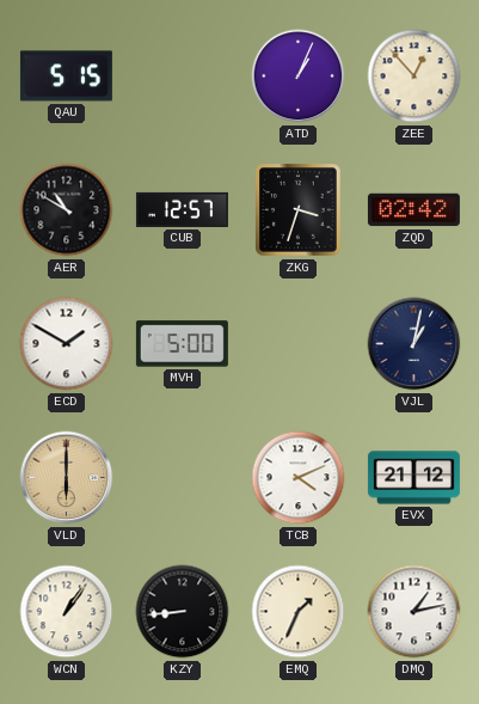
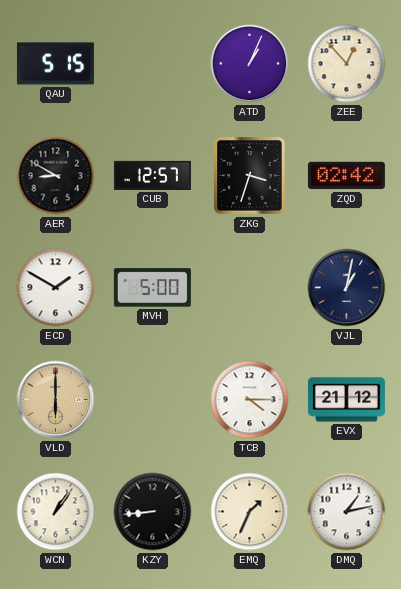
AER: 10:50 -> 8:50
TCB: 4:11 -> 4:15
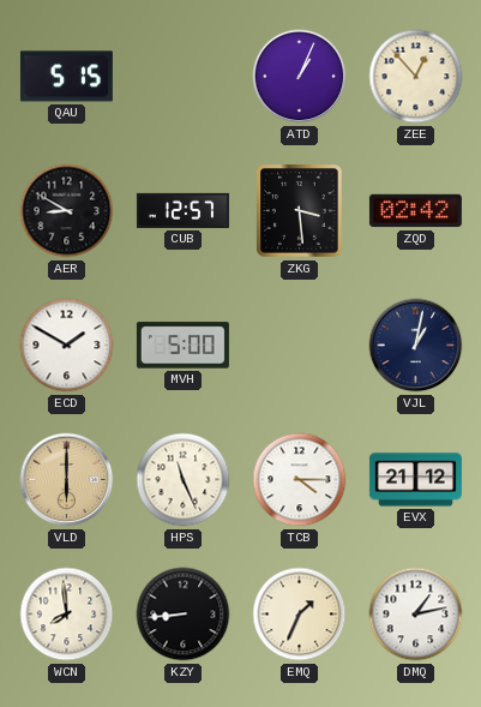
ZKG: 3:33 -> 3:29
HPS: none -> 11:26
WCN: 1:06 -> 7:59
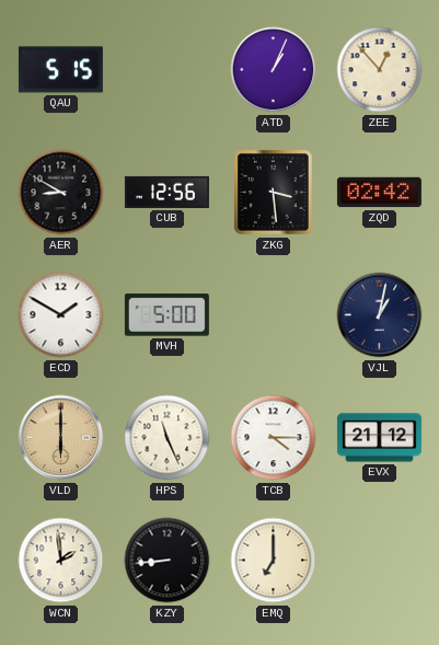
CUB: 12:57 -> 12:56
WCN: 7:59 -> 1:59
EMQ: 1:34 -> 7:00
DMQ: 1:13 -> none
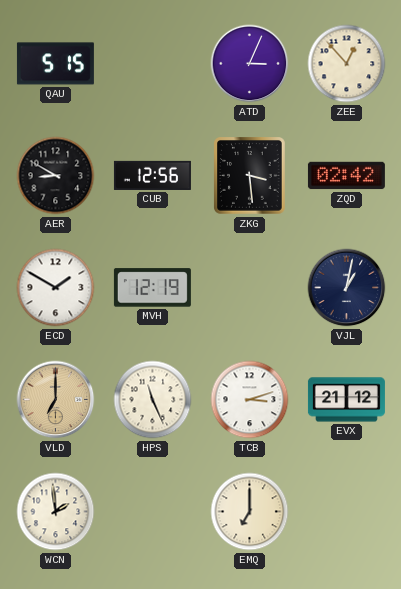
ATD: 1:04 -> 3:04
MVH: 5:00 -> 12:19
VLD: 6:00 -> 7:00
TCB: 4:15 -> 3:12
KZY: 8:44 -> none
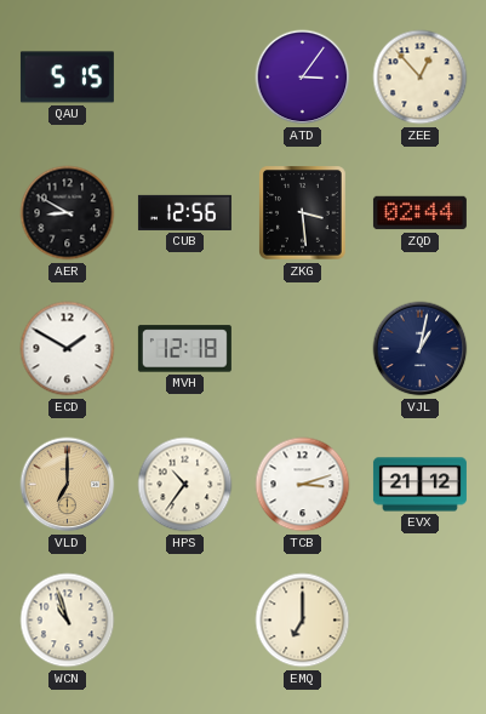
ATD: 3:04 -> 3:06
ZQD: 02:42 -> 02:44
MVH: 12:19 -> 12:18
HPS: 11:26 -> 10:36
WCN: 1:59 -> 10:57
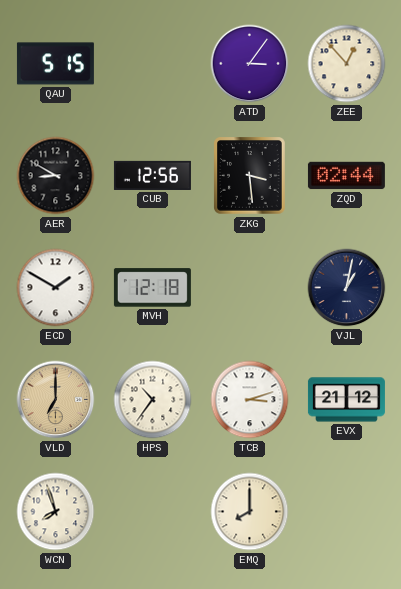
WCN: 10:57 -> 7:57
EMQ: 7:00 -> 8:00
